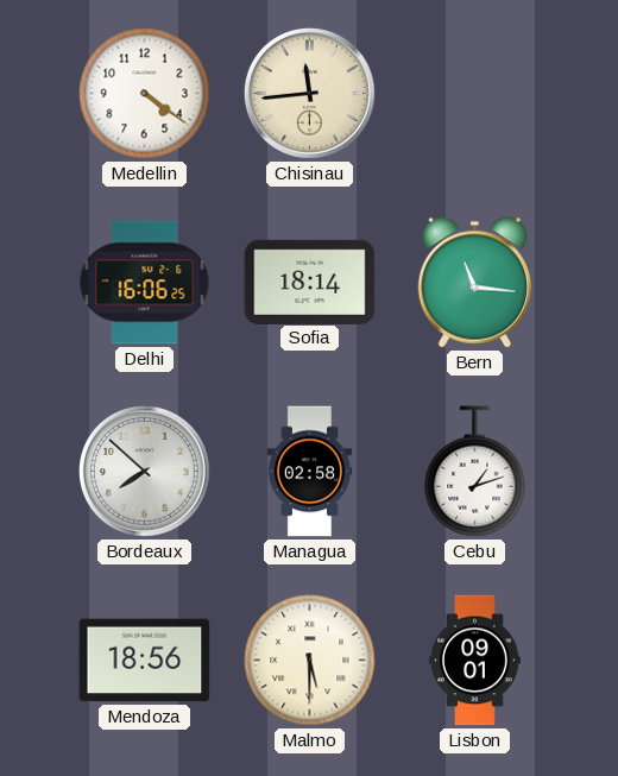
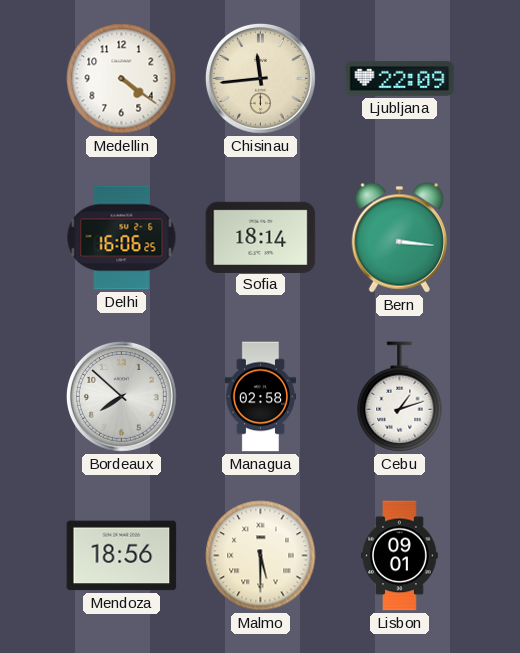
Ljubljana: none -> 22:09
Bern: 11:16 -> 3:16
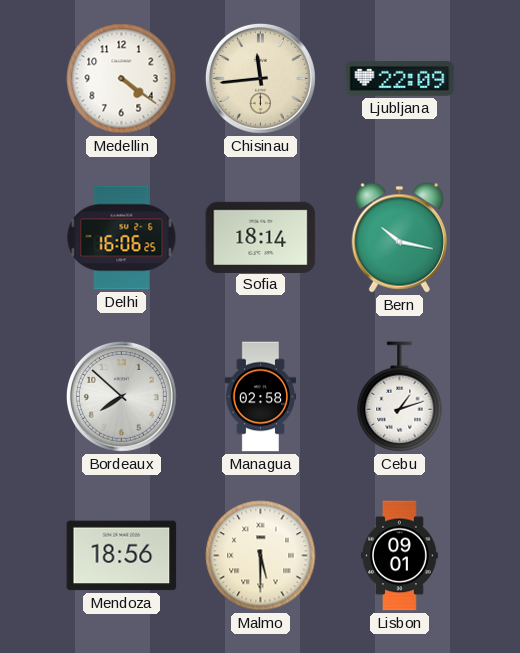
Bern: 3:16 -> 10:17
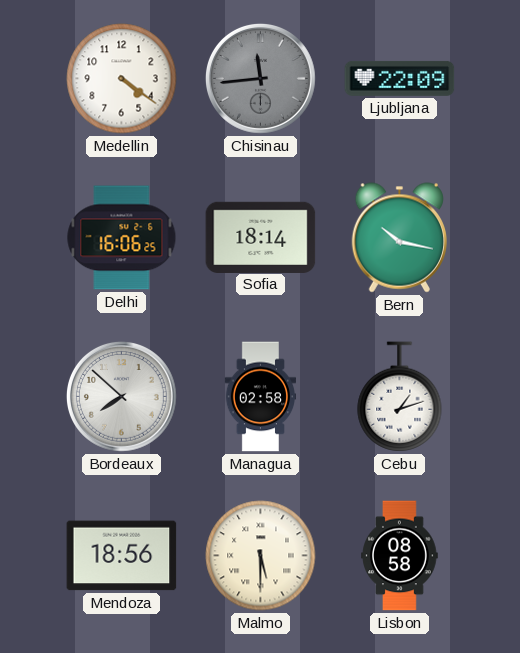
Chisinau dial: cream -> grey
Lisbon: 09:01 -> 08:58
